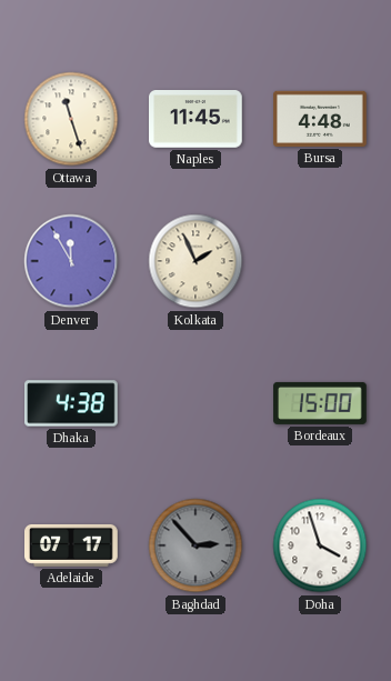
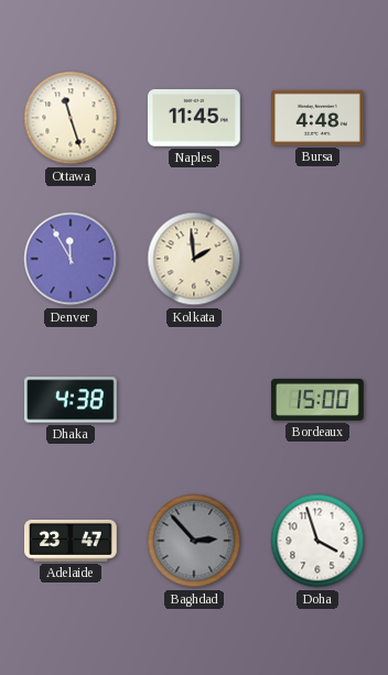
Kolkata: 1:56 -> 1:59
Adelaide: 07:17 -> 23:47
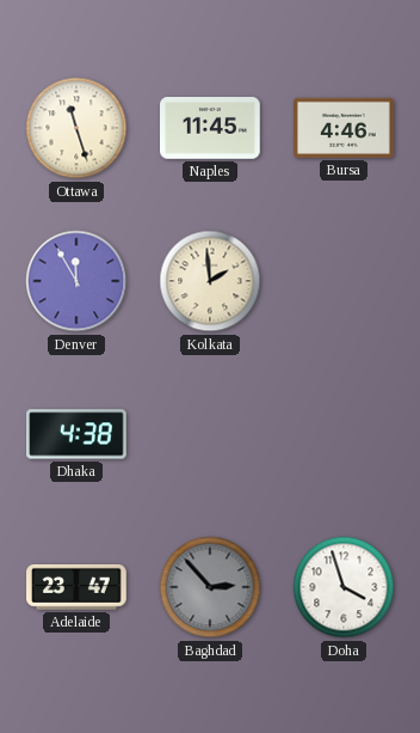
Bursa: 4:48 -> 4:46
Bordeaux: 15:00 -> none
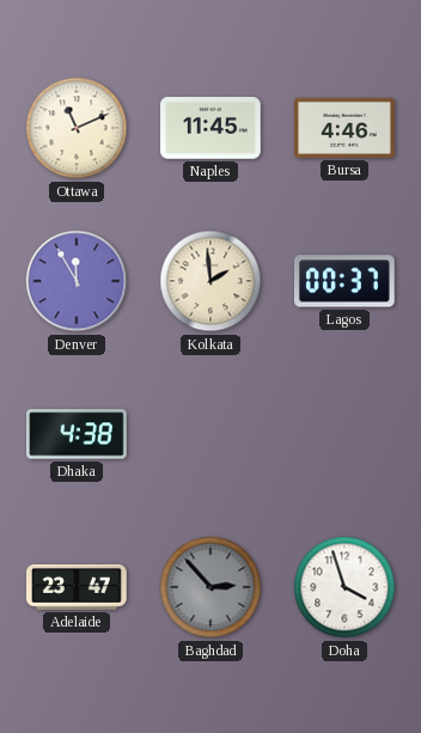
Ottawa: 11:27 -> 11:11
Lagos: none -> 00:37
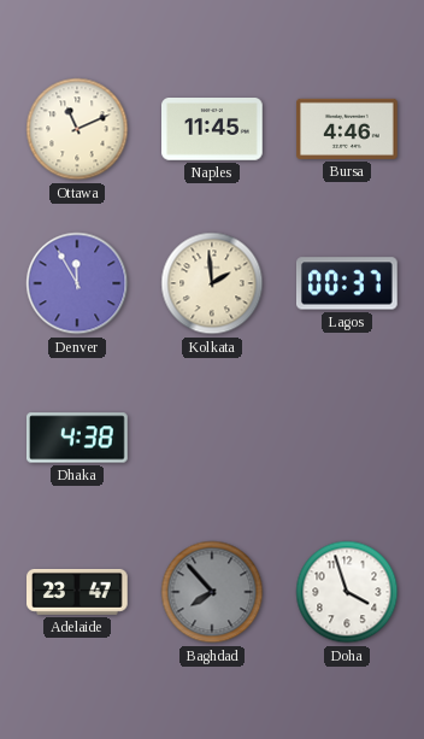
Baghdad: 2:53 -> 7:53
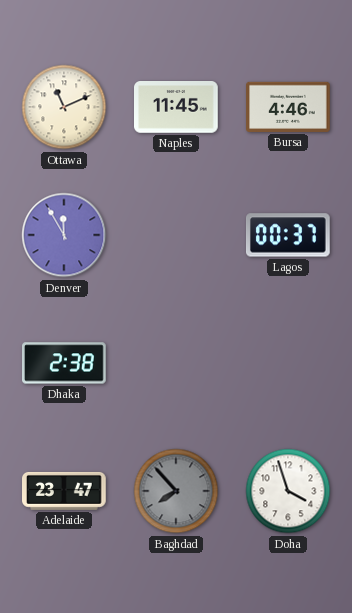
Kolkata: 1:59 -> none
Dhaka: 4:38 -> 2:38
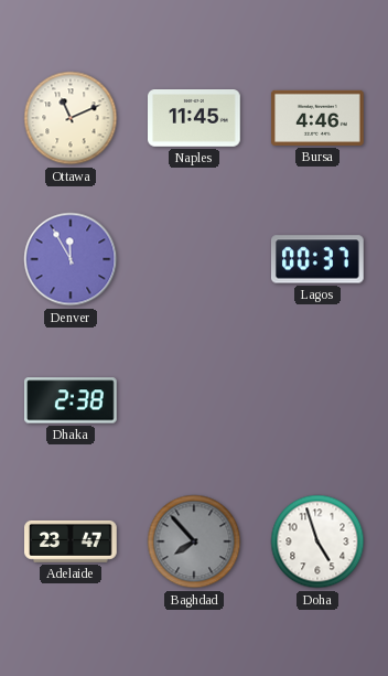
Doha: 3:57 -> 4:57
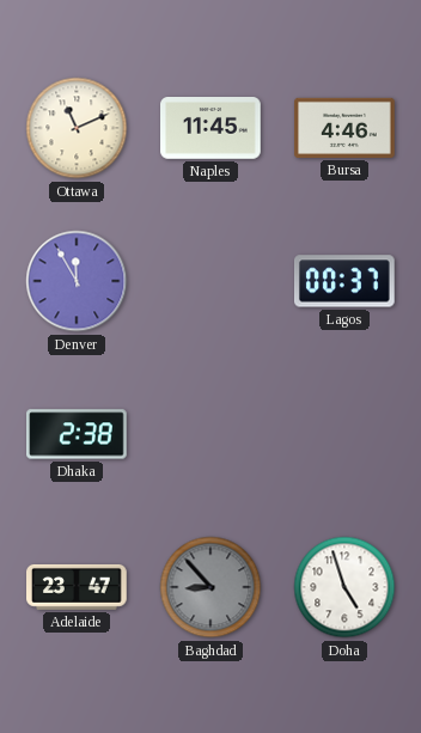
Baghdad: 7:53 -> 8:53
